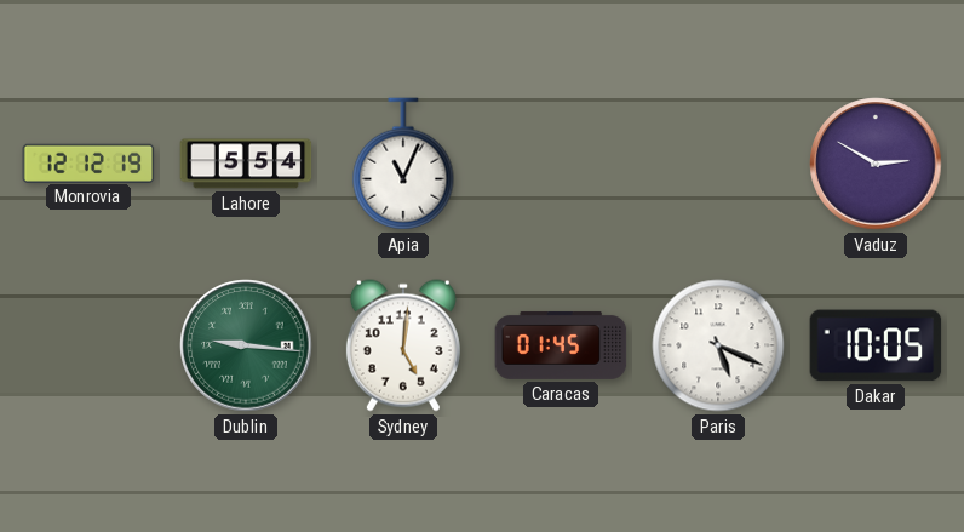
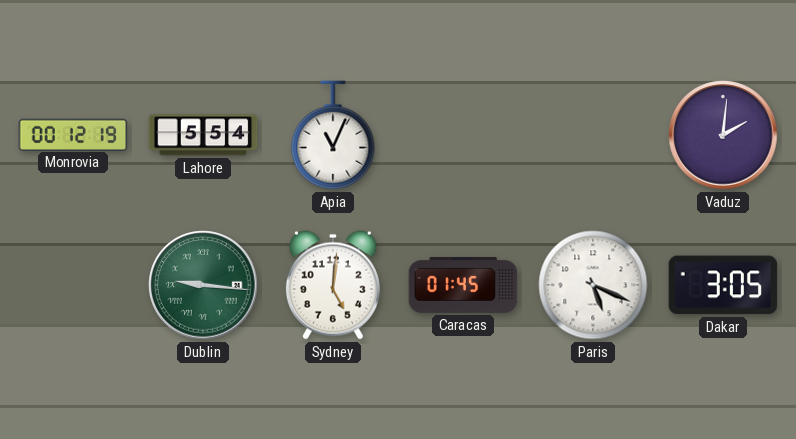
Monrovia: 12:12 -> 00:12
Vaduz: 2:50 -> 2:01
Dakar: 10:05 -> 3:05
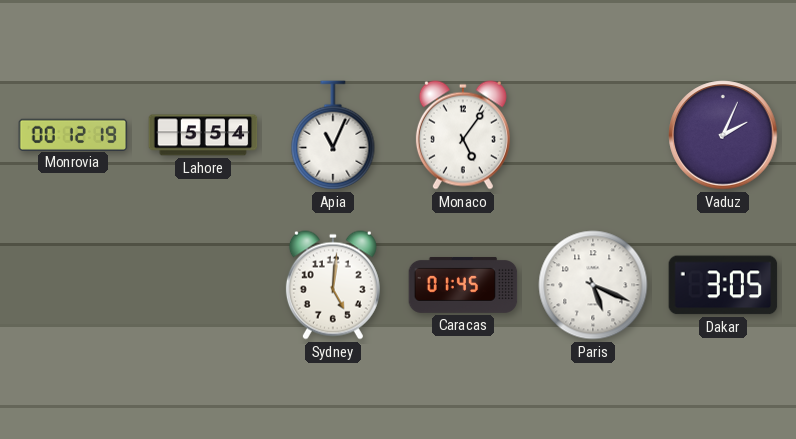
Monaco: none -> 5:06
Vaduz: 2:01 -> 2:04
Dublin: 9:16 -> none
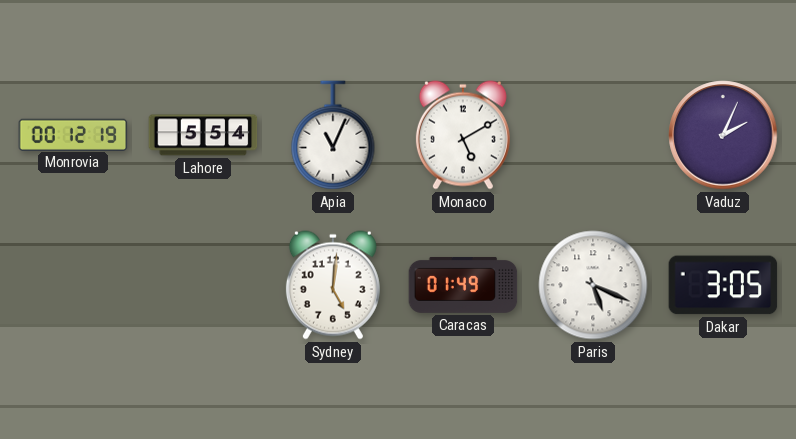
Monaco: 5:06 -> 5:10
Caracas: 01:45 -> 01:49
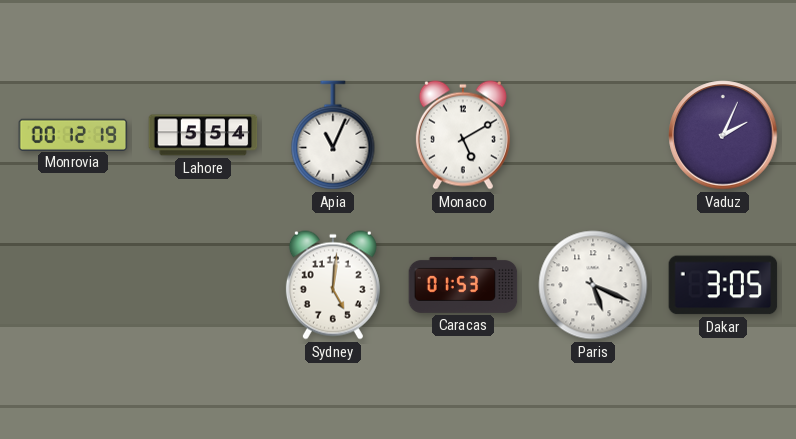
Caracas: 01:49 -> 01:53
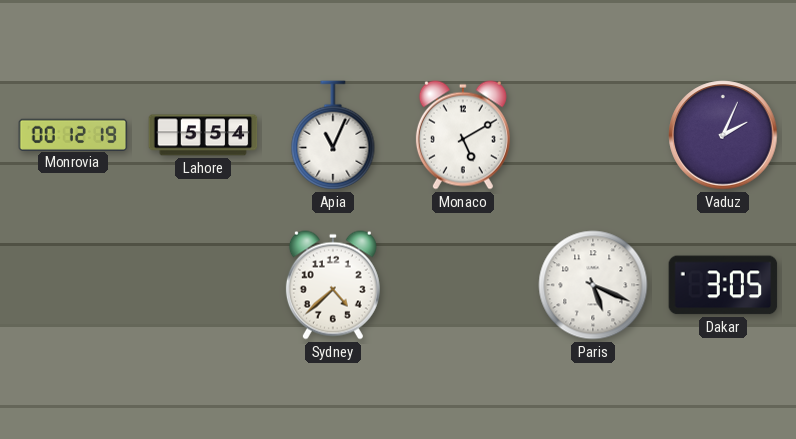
Sydney: 5:01 -> 4:38
Caracas: 01:53 -> none
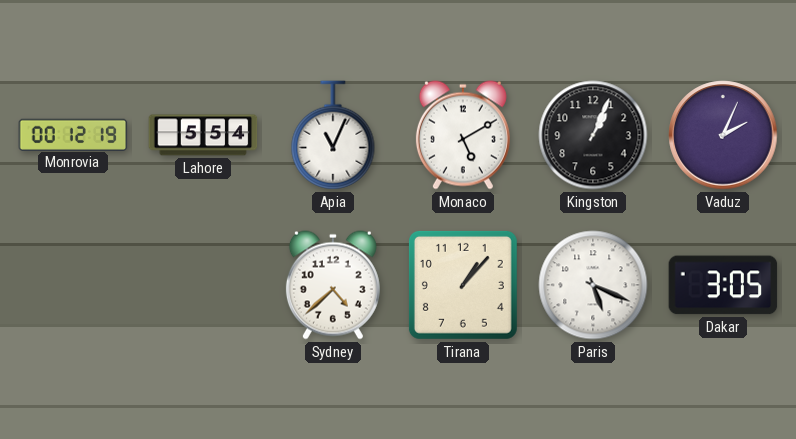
Kingston: none -> 1:04
Tirana: none -> 1:07
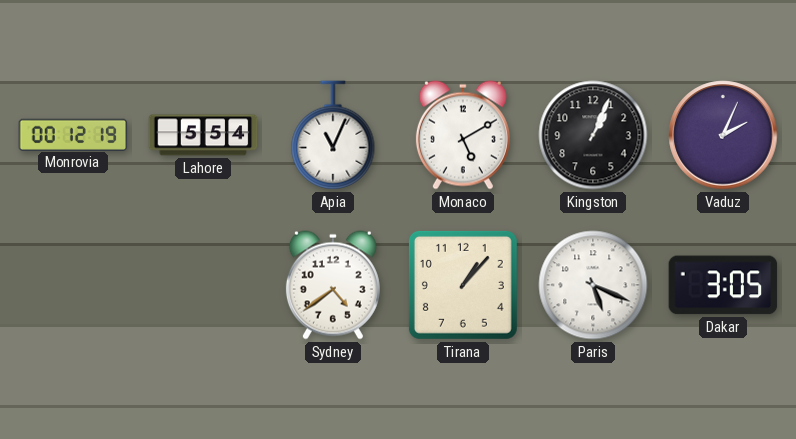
Sydney: 4:38 -> 4:39
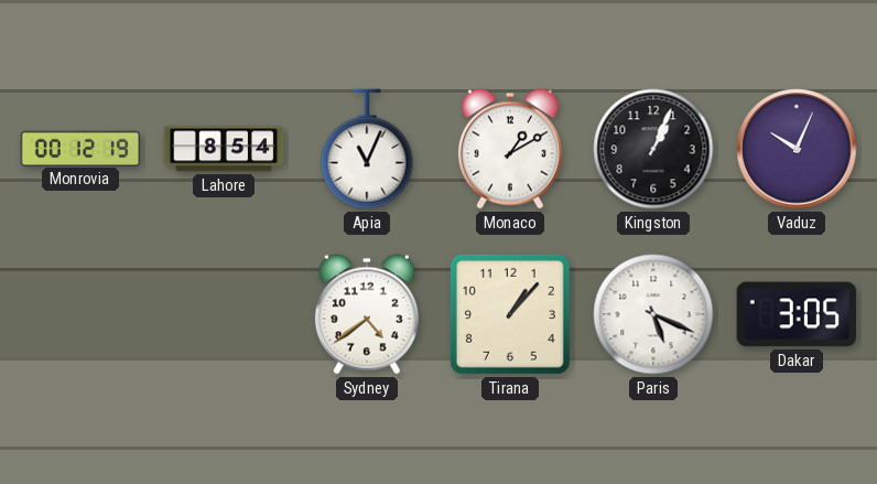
Lahore: 5:54 -> 8:54
Monaco: 5:10 -> 1:10
Vaduz: 2:04 -> 10:04
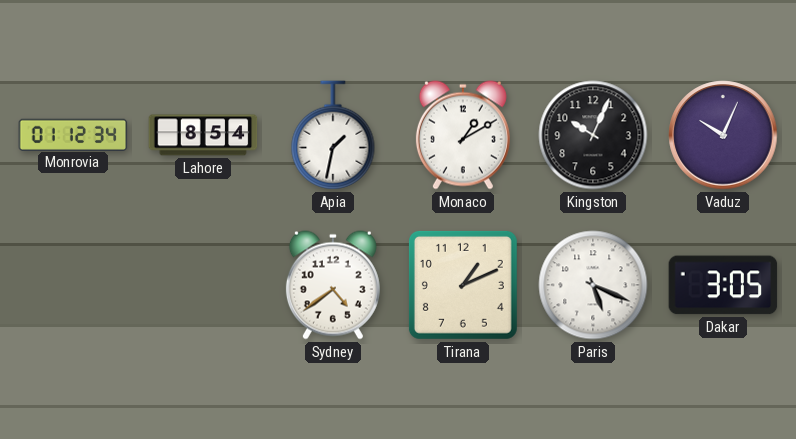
Monrovia: 00:12 -> 01:12
Apia: 11:04 -> 1:32
Kingston: 1:04 -> 10:04
Tirana: 1:07 -> 1:11
